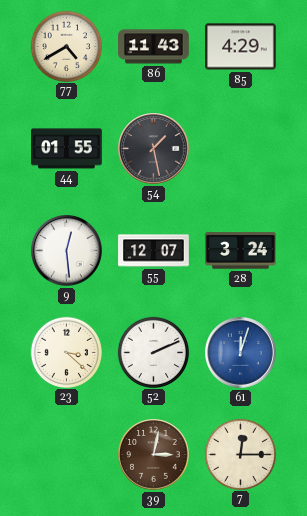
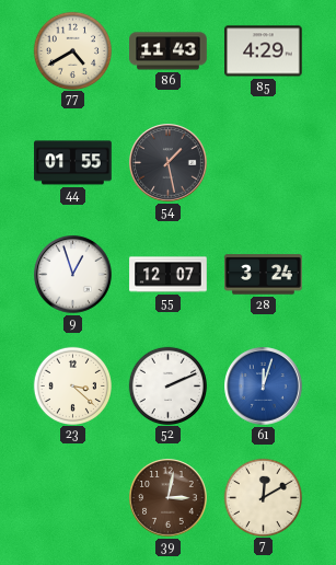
9: 12:29 -> 12:57
7: 12:15 -> 12:10
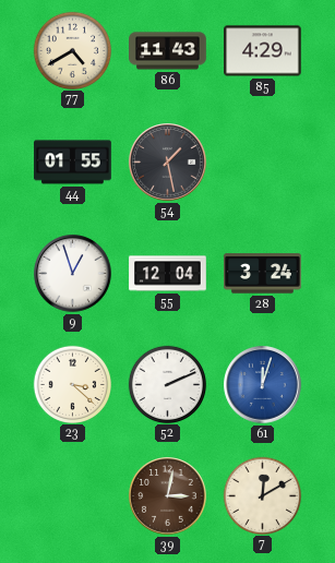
55: 12:07 -> 12:04
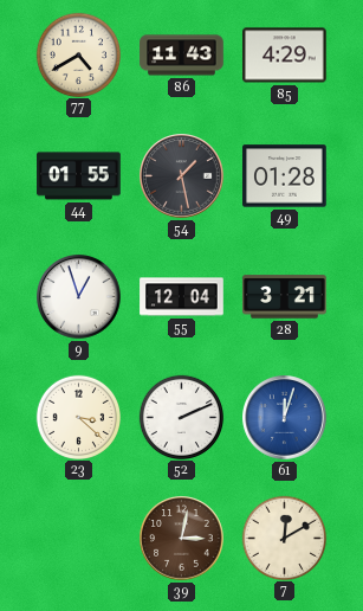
49: none -> 01:28
28: 3:24 -> 3:21
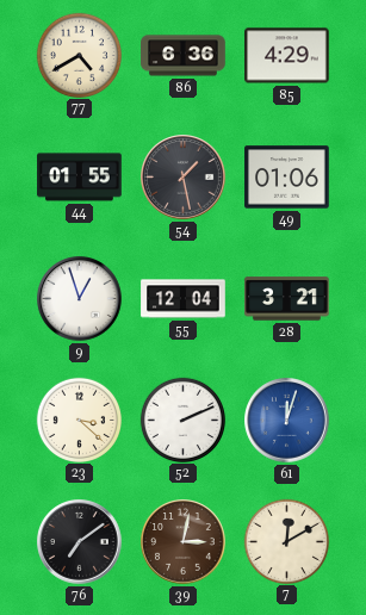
86: 11:43 -> 6:36
49: 01:28 -> 01:06
76: none -> 7:09
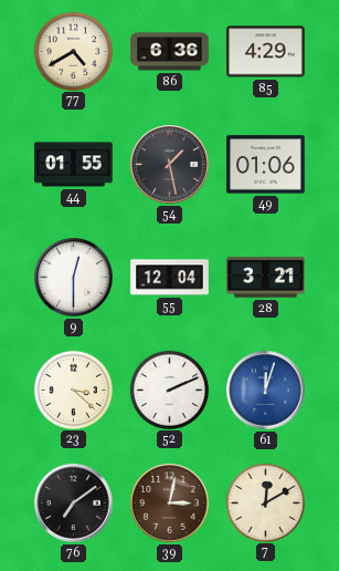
9: 12:57 -> 12:30
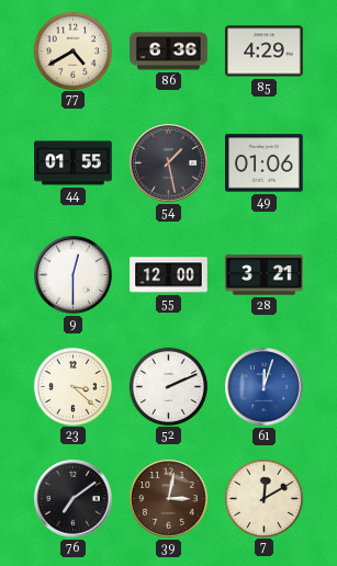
55: 12:04 -> 12:00
